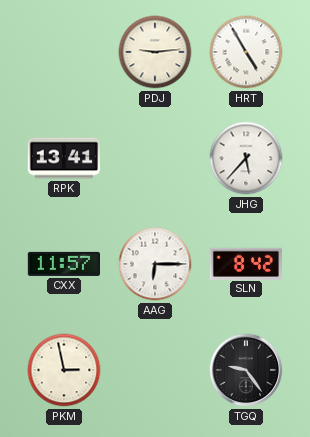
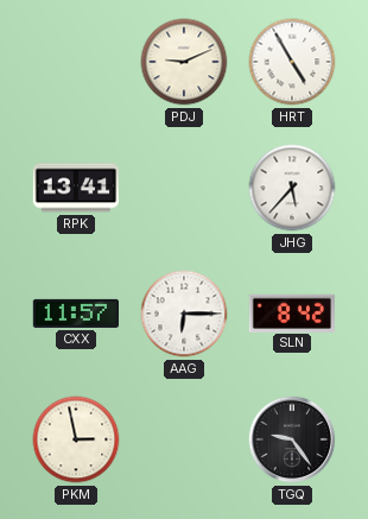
PDJ: 9:14 -> 9:11
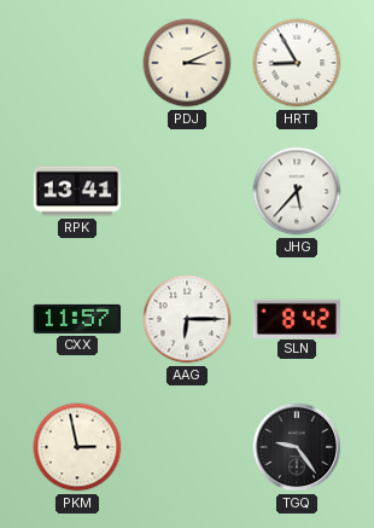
PDJ: 9:11 -> 3:11
HRT: 4:55 -> 8:55
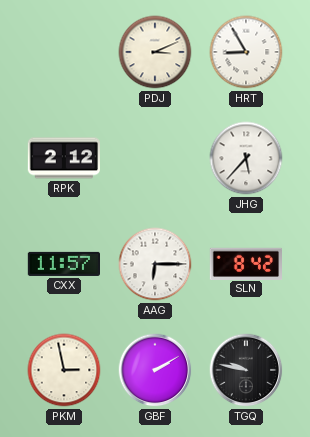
RPK: 13:41 -> 2:12
GBF: none -> 2:10
TGQ: 9:24 -> 9:47
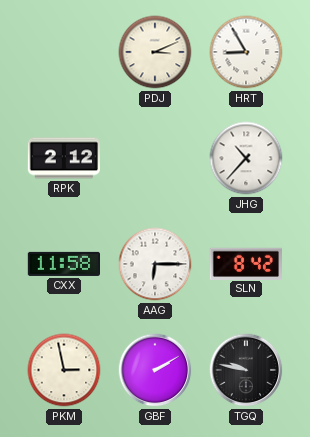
JHG: 5:37 -> 10:37
CXX: 11:57 -> 11:58
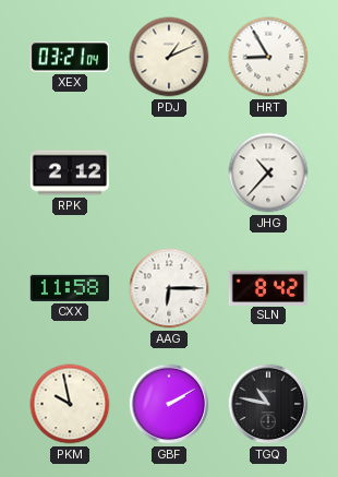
XEX: none -> 03:21
PDJ: 3:11 -> 1:11
PKM: 2:58 -> 9:58
TGQ: 9:47 -> 10:47
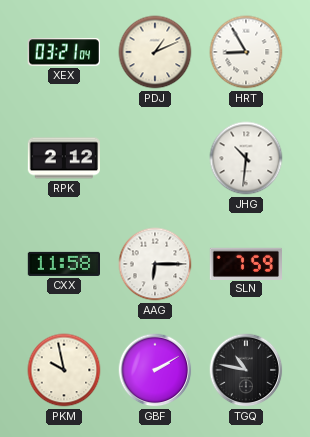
JHG: 10:37 -> 10:31
SLN: 8:42 -> 7:59
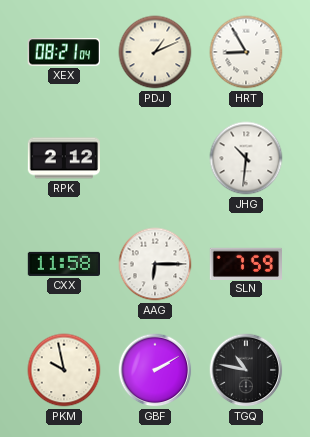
XEX: 03:21 -> 08:21
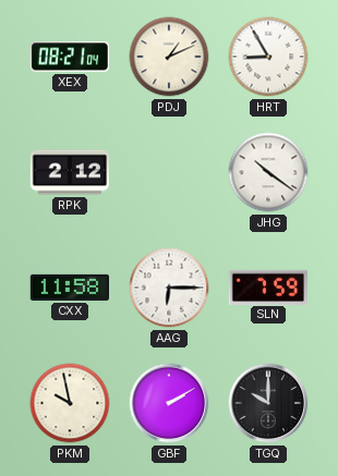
JHG: 10:31 -> 10:21
TGQ: 10:47 -> 10:00
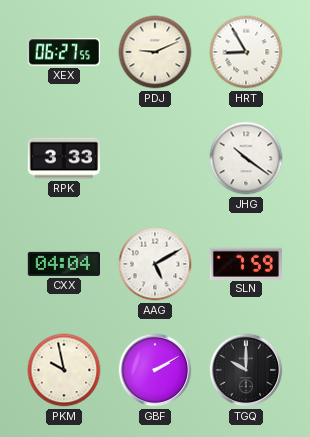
XEX: 08:21 -> 06:27
PDJ: 1:11 -> 9:11
RPK: 2:12 -> 3:33
CXX: 11:58 -> 04:04
AAG: 6:15 -> 5:10
